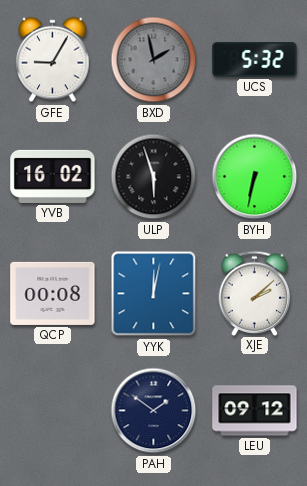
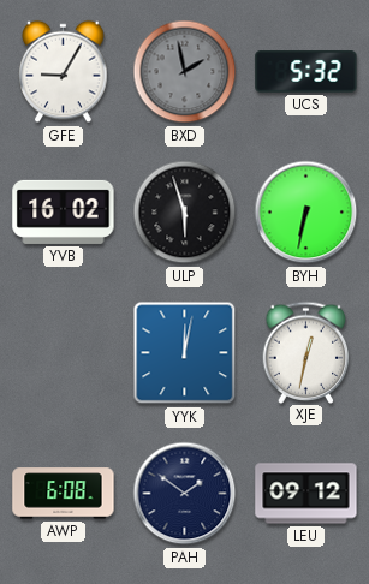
QCP: 00:08 -> none
XJE: 2:08 -> 12:32
AWP: none -> 6:08
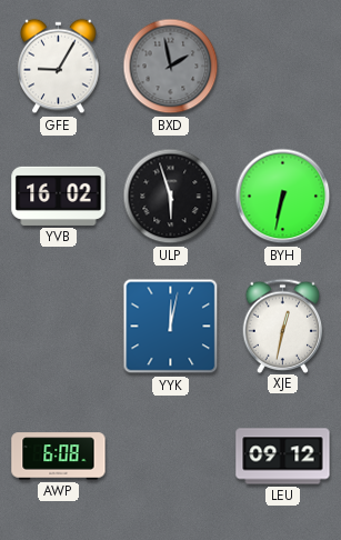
UCS: 5:32 -> none
PAH: 1:51 -> none
